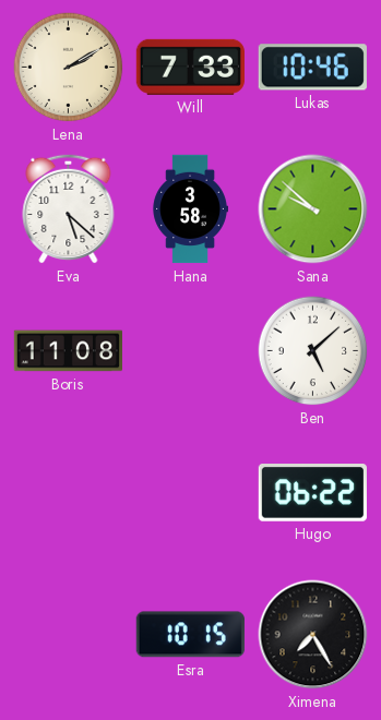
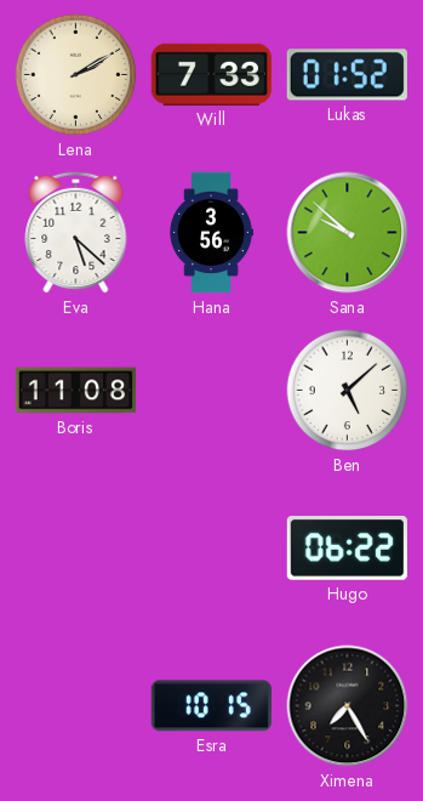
Lukas: 10:46 -> 01:52
Hana: 3:58 -> 3:56
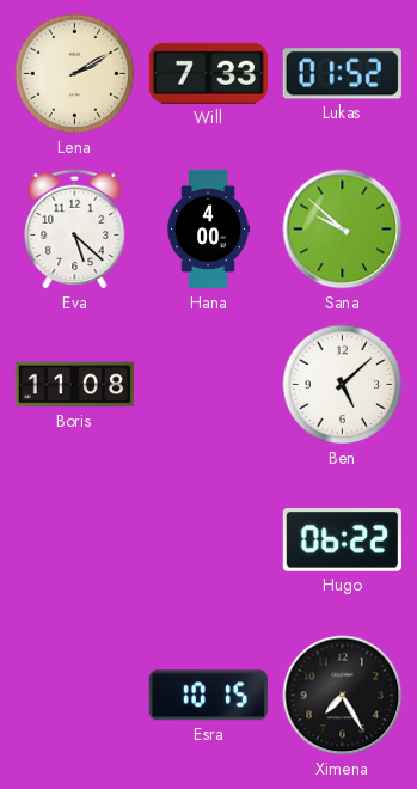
Hana: 3:56 -> 4:00
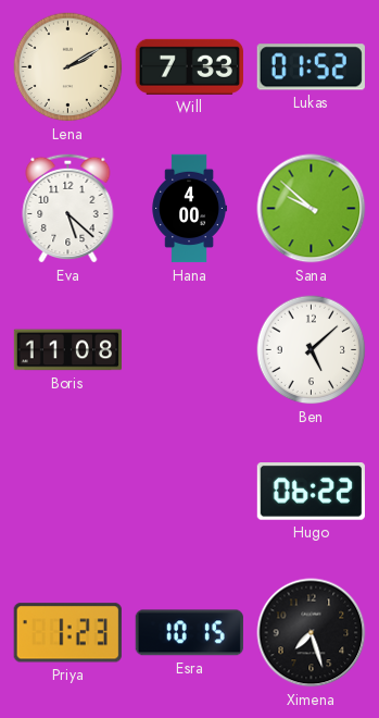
Priya: none -> 1:23
Ximena: 7:25 -> 7:27
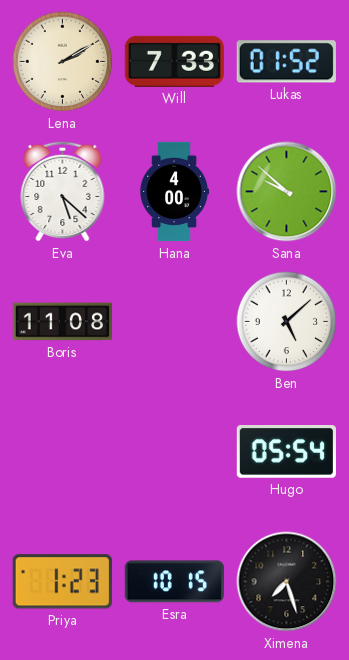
Hugo: 06:22 -> 05:54
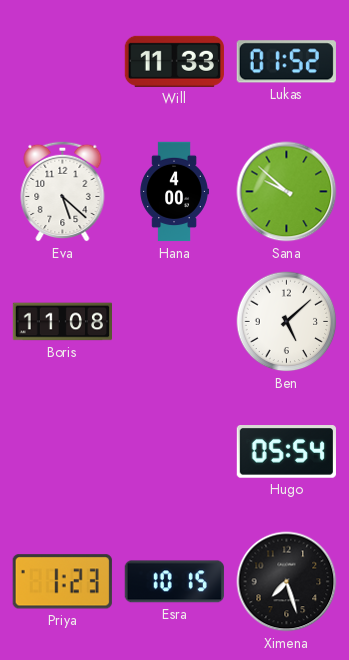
Lena: 2:10 -> none
Will: 7:33 -> 11:33
